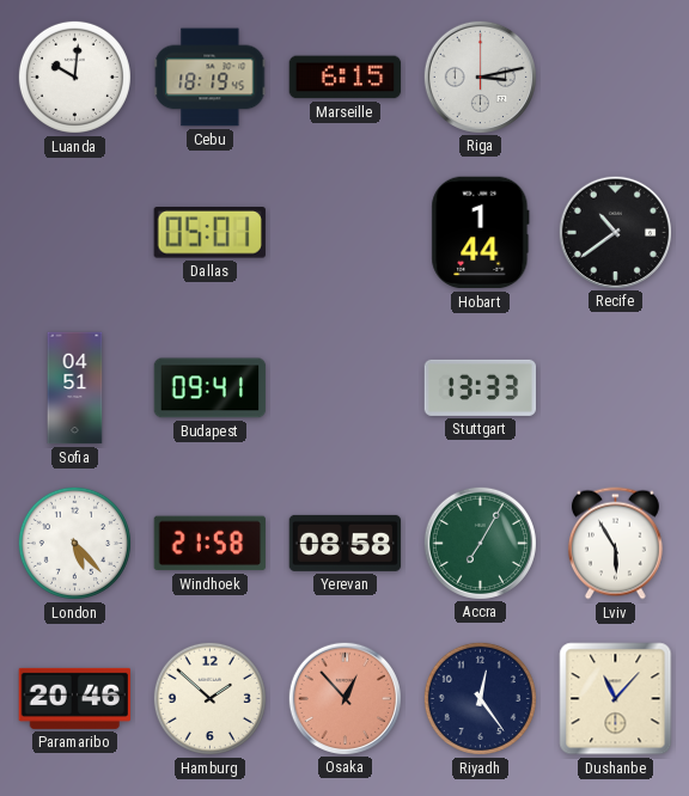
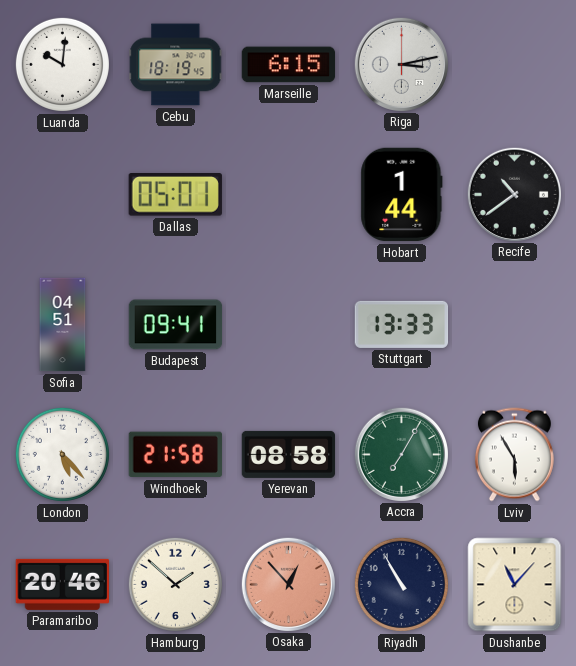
Riyadh: 12:24 -> 10:55
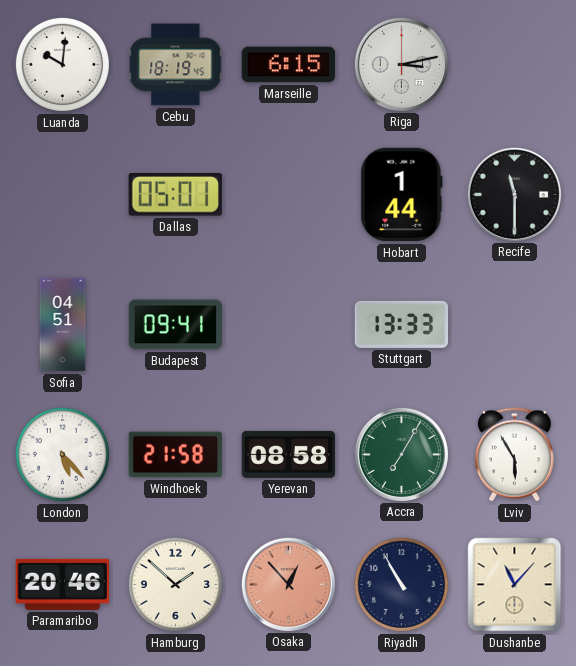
Recife: 10:39 -> 11:30
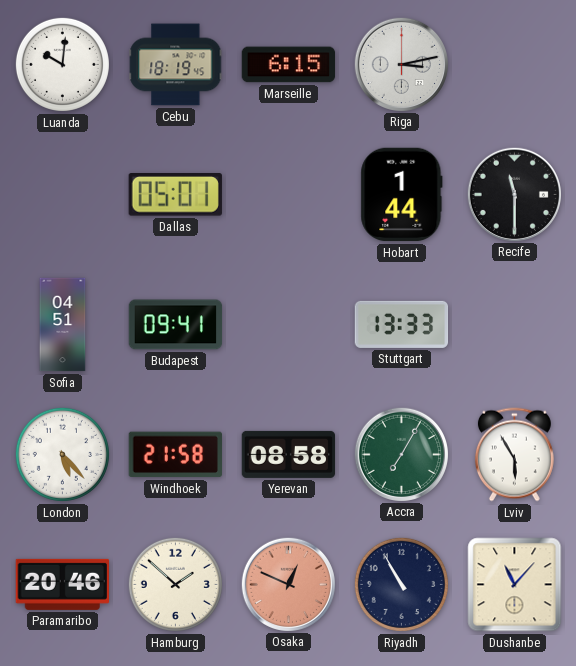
Osaka: 12:53 -> 12:49
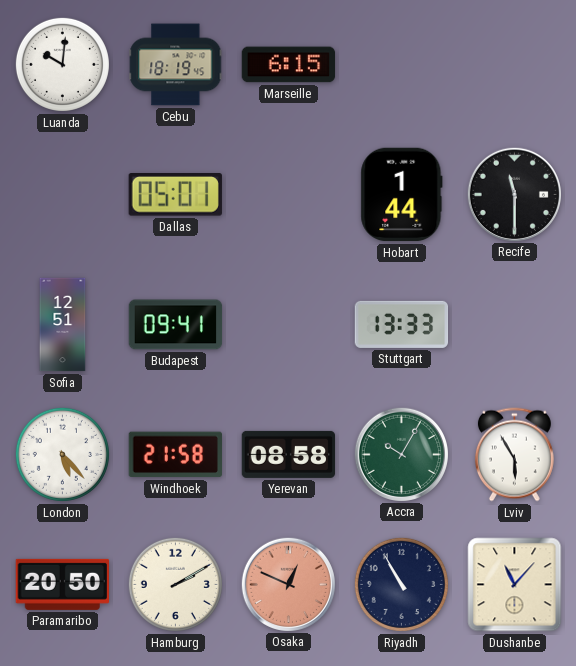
Riga: 3:13 -> none
Sofia: 04:51 -> 12:51
Accra: 7:05 -> 10:05
Paramaribo: 20:46 -> 20:50
Hamburg: 1:52 -> 2:10
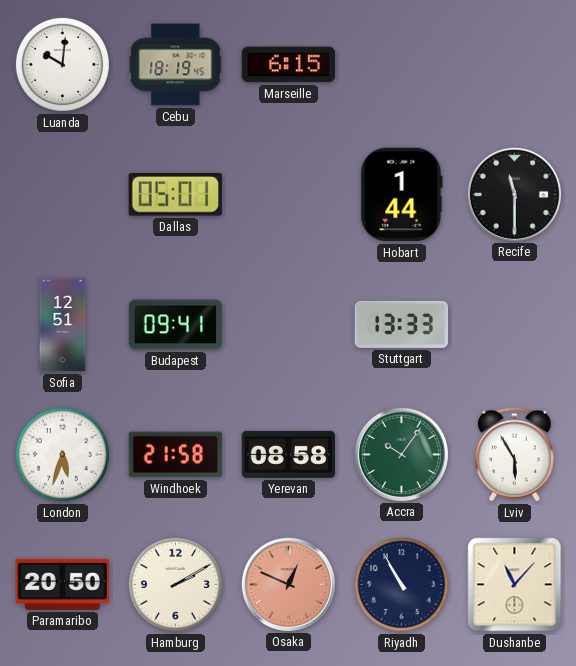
London: 5:23 -> 5:33
Accra: 10:05 -> 10:06
